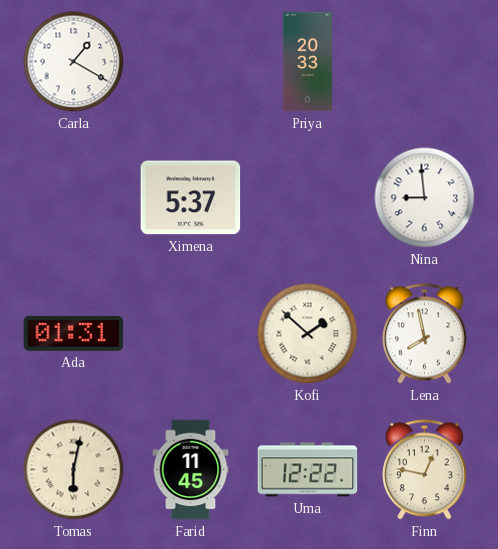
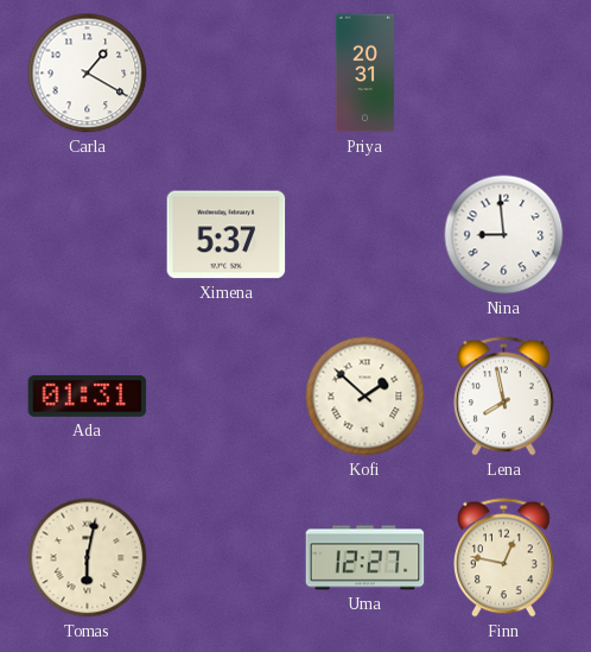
Priya: 20:33 -> 20:31
Farid: 11:45 -> none
Uma: 12:22 -> 12:27
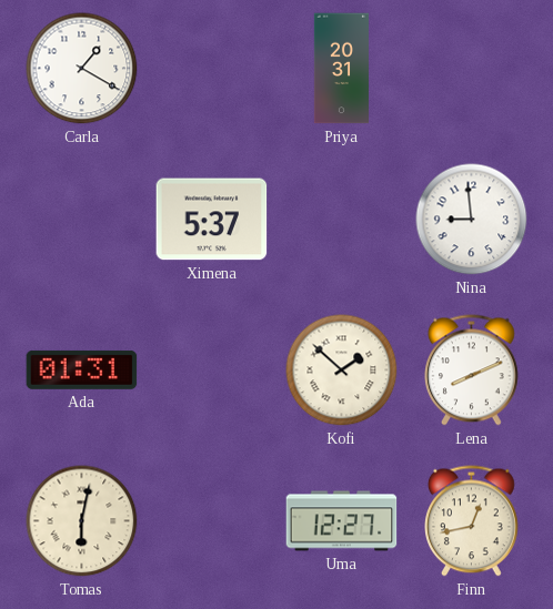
Lena: 7:58 -> 8:11
Finn: 12:47 -> 12:43
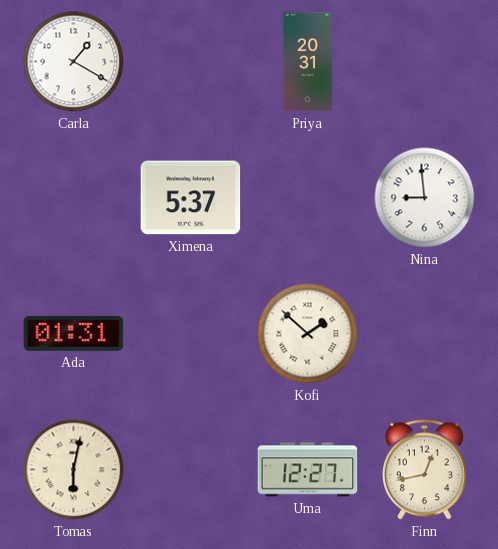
Lena: 8:11 -> none
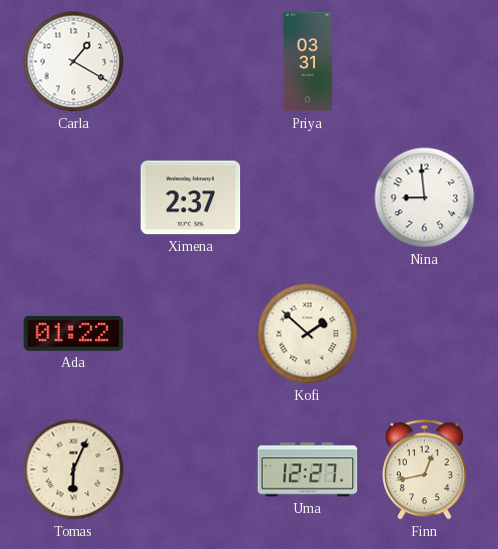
Priya: 20:31 -> 03:31
Ximena: 5:37 -> 2:37
Ada: 01:31 -> 01:22
Tomas: 6:02 -> 6:04
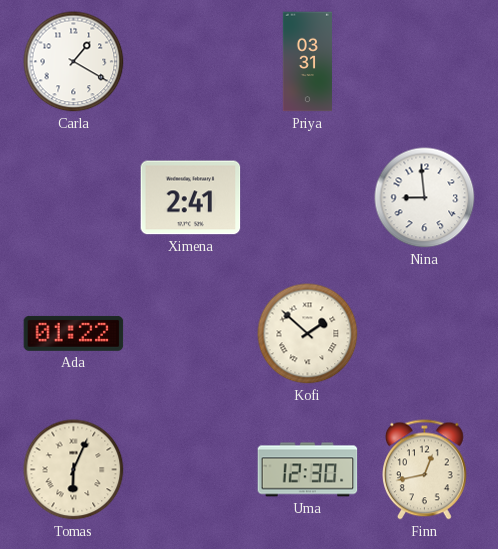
Ximena: 2:37 -> 2:41
Uma: 12:27 -> 12:30
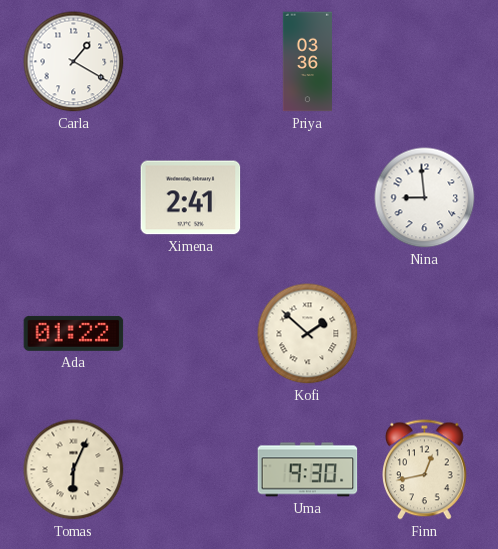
Priya: 03:31 -> 03:36
Uma: 12:30 -> 9:30
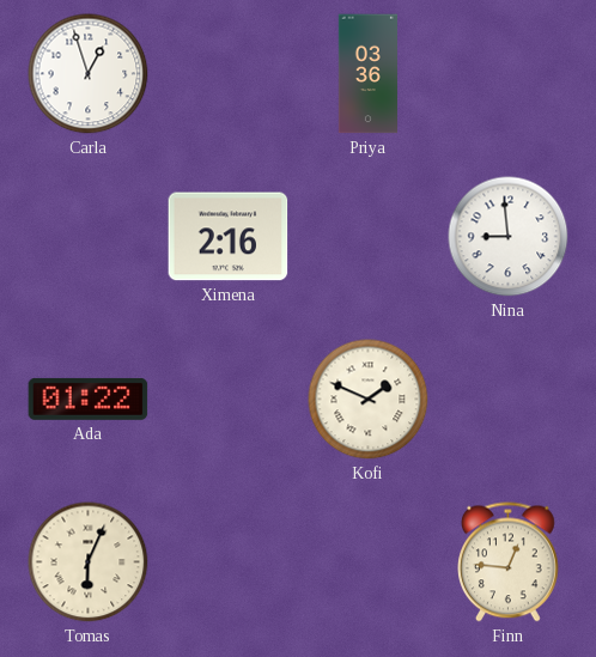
Carla: 1:20 -> 12:57
Ximena: 2:41 -> 2:16
Kofi: 1:52 -> 1:49
Uma: 9:30 -> none
Finn: 12:43 -> 12:46
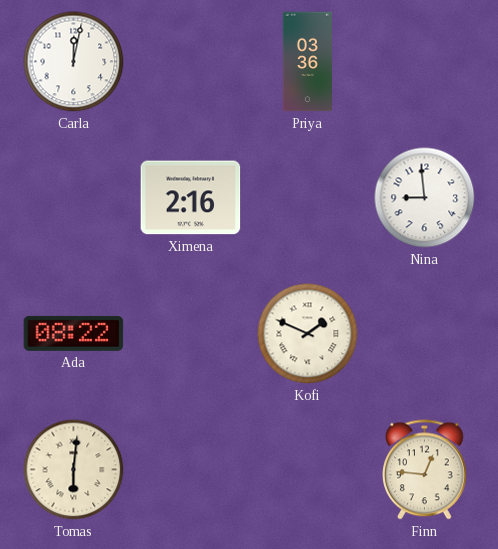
Carla: 12:57 -> 12:02
Ada: 01:22 -> 08:22
Tomas: 6:04 -> 6:01
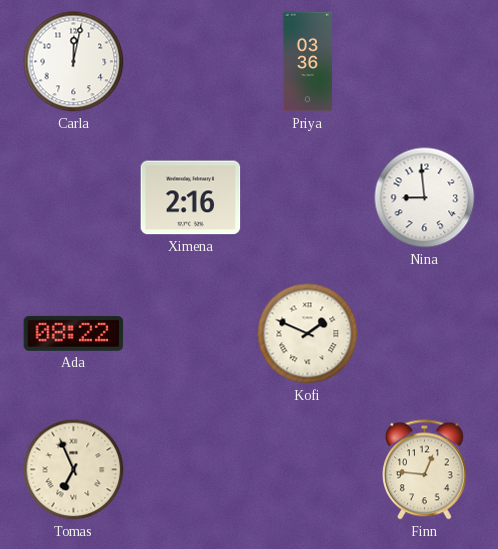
Tomas: 6:01 -> 6:56
